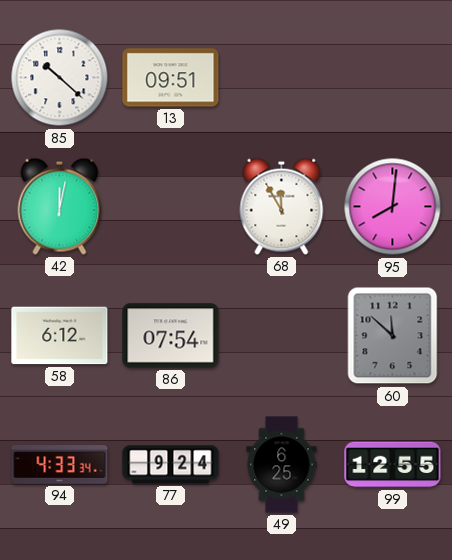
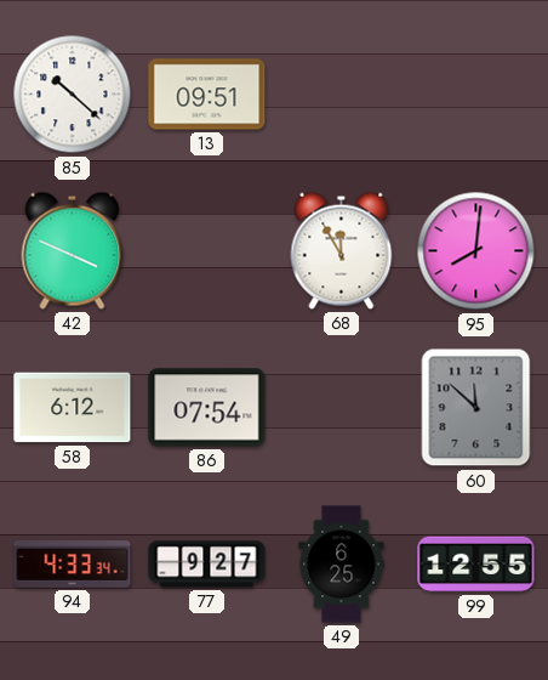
42: 12:02 -> 3:49
77: 9:24 -> 9:27
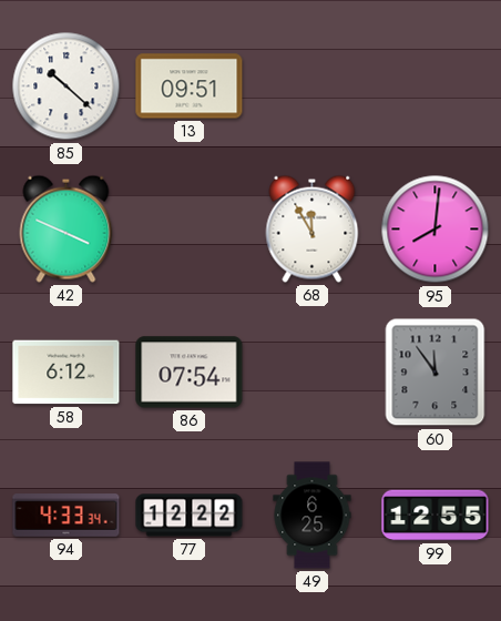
60: 11:52 -> 11:54
77: 9:27 -> 12:22
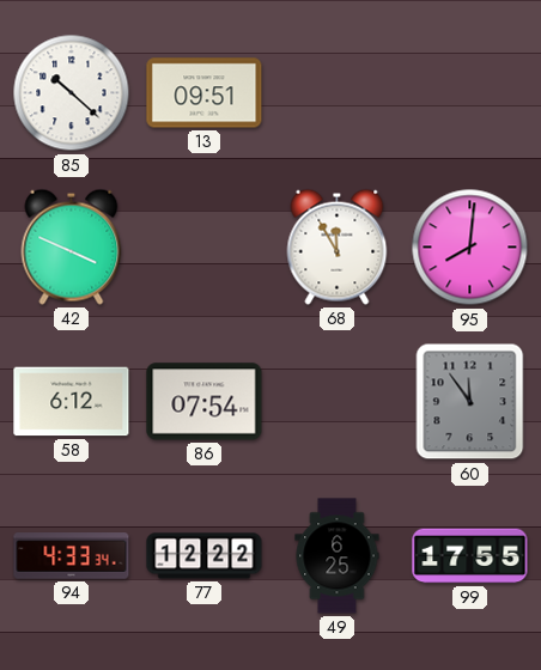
99: 12:55 -> 17:55
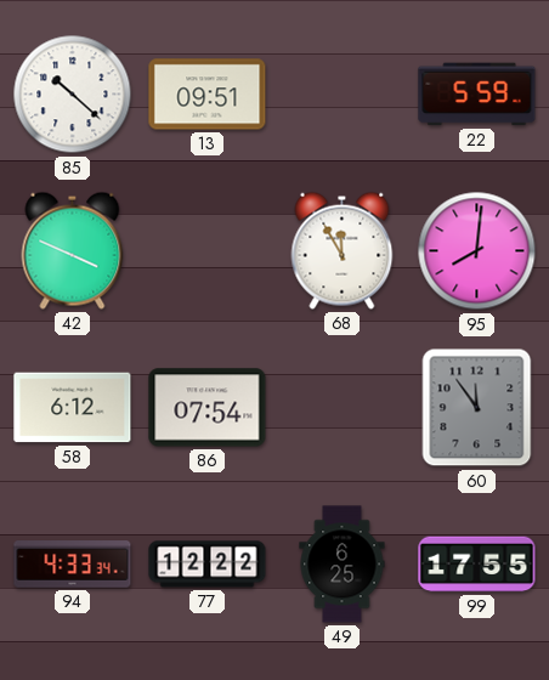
22: none -> 5:59
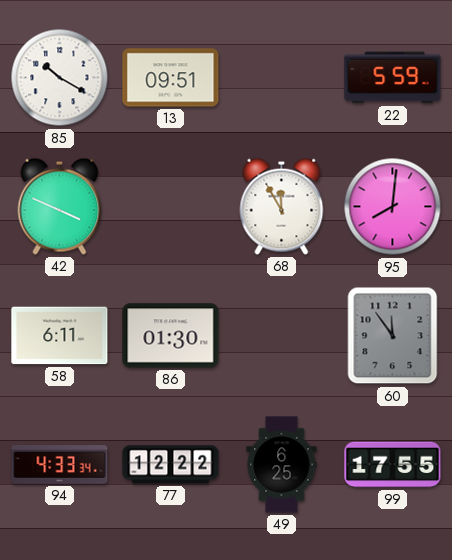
85: 10:22 -> 10:20
58: 6:12 -> 6:11
86: 07:54 -> 01:30
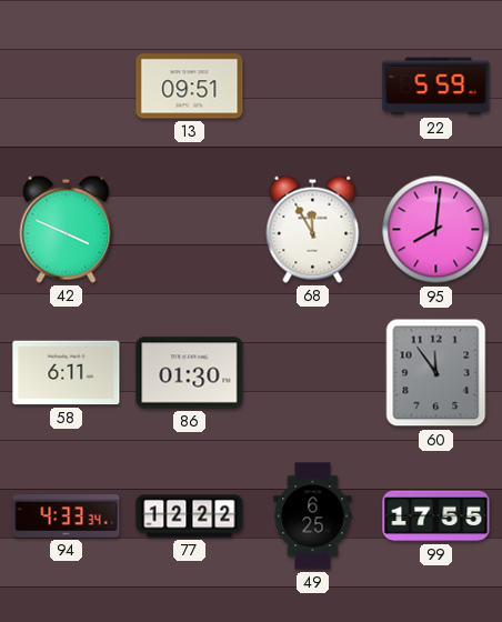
85: 10:20 -> none
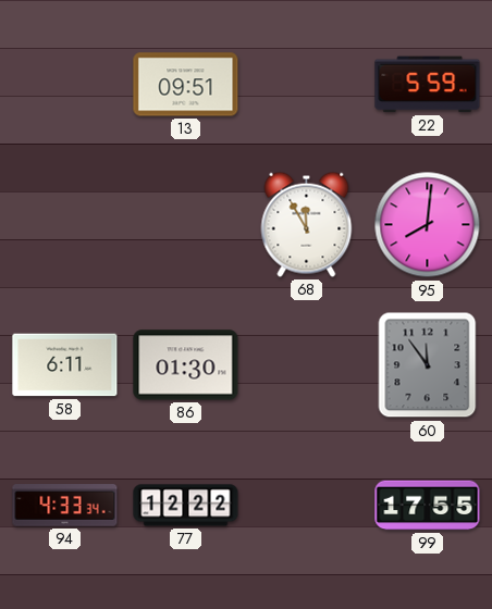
42: 3:49 -> none
49: 6:25 -> none
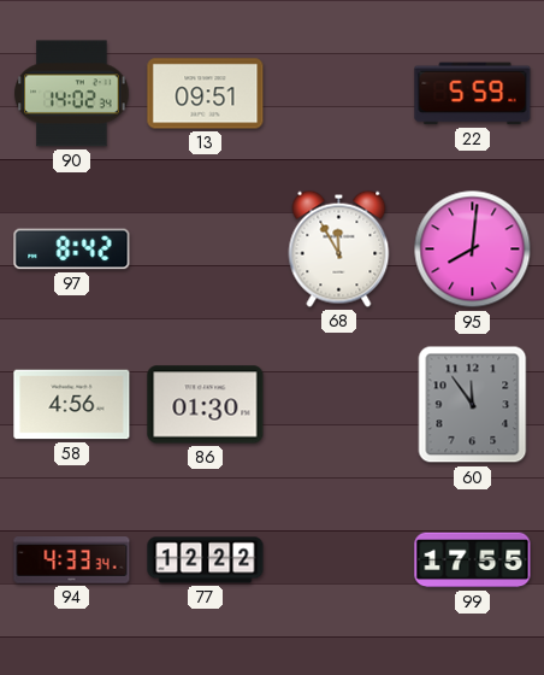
90: none -> 14:02
97: none -> 8:42
58: 6:11 -> 4:56
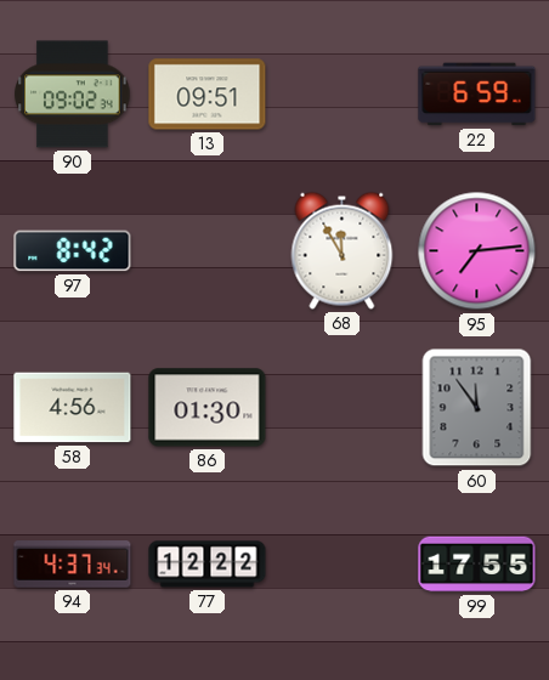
90: 14:02 -> 09:02
22: 5:59 -> 6:59
95: 8:01 -> 7:14
94: 4:33 -> 4:37
